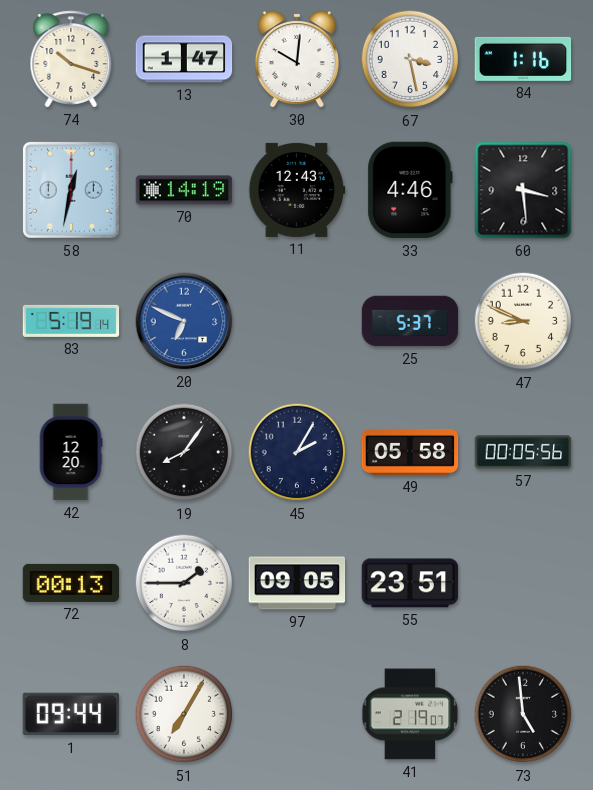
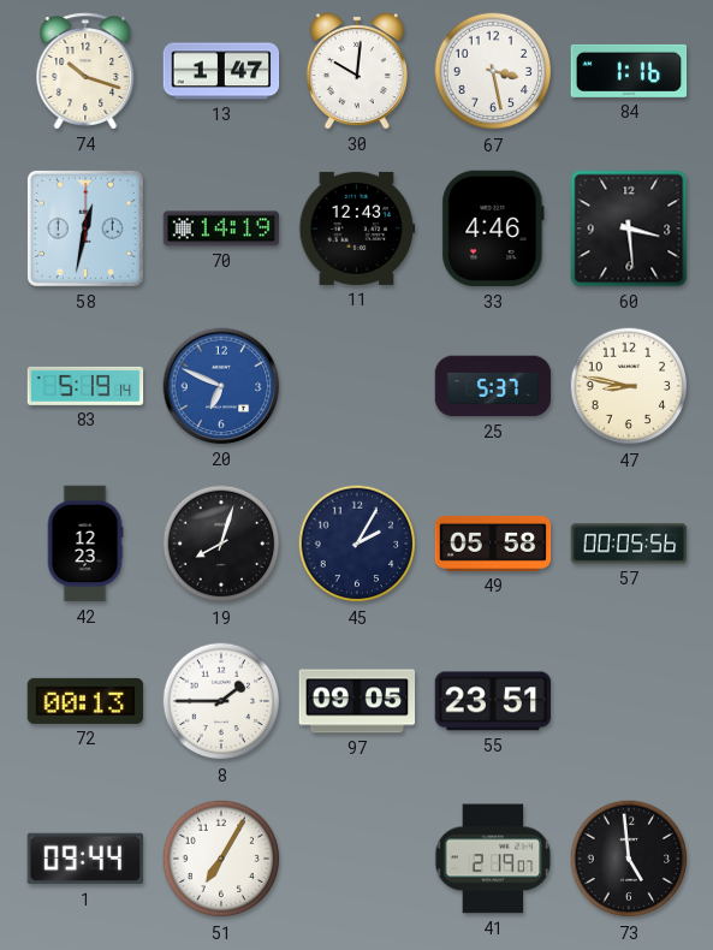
47: 8:49 -> 8:47
42: 12:20 -> 12:23
19: 8:06 -> 8:03
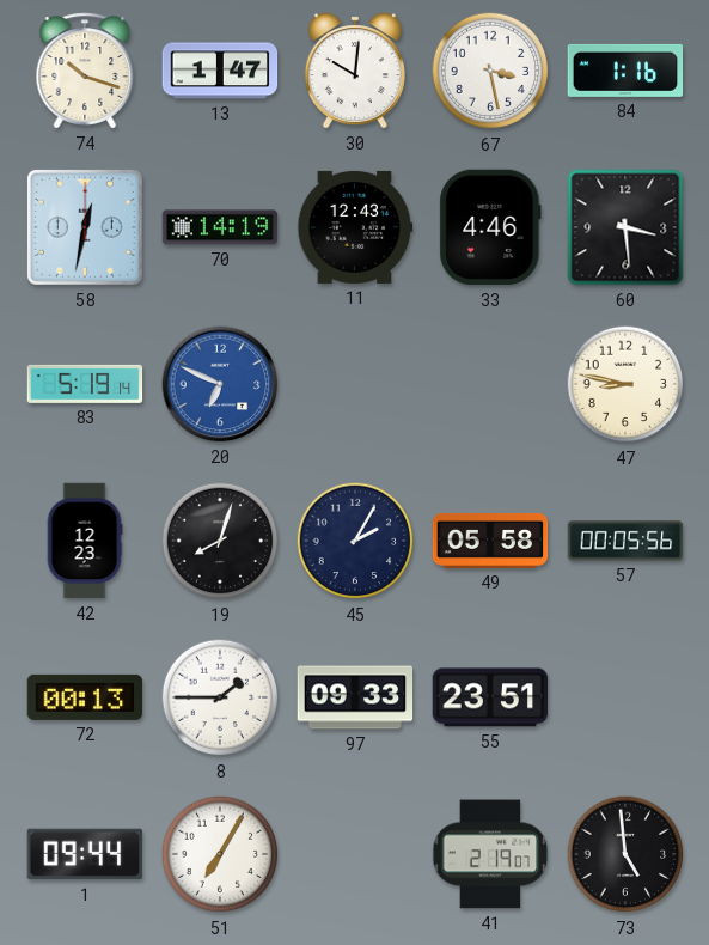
25: 5:37 -> none
97: 09:05 -> 09:33
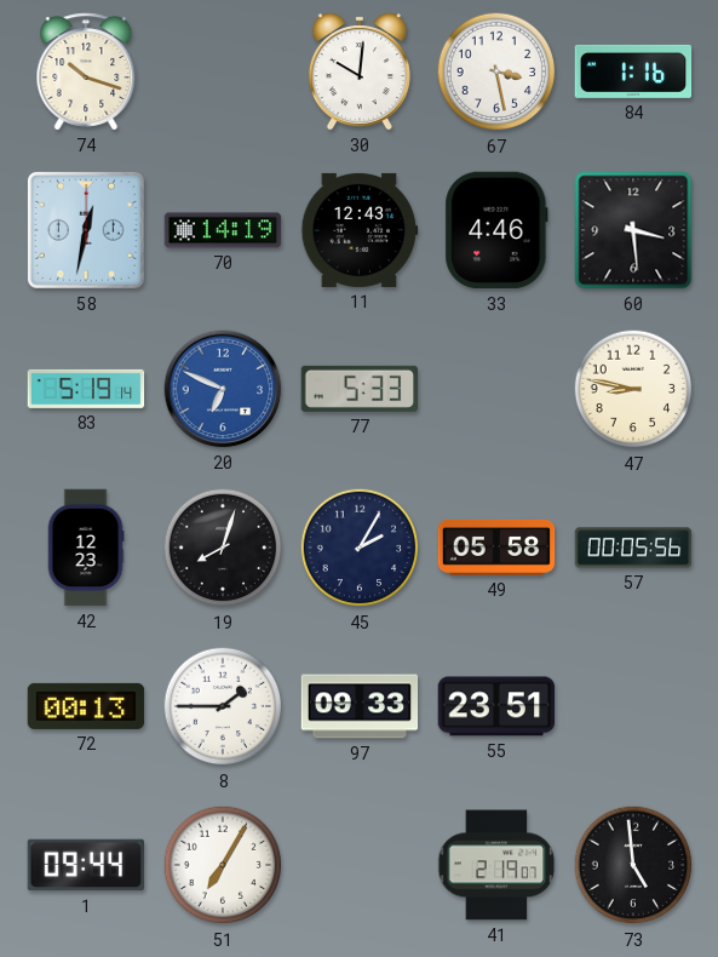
13: 1:47 -> none
77: none -> 5:33
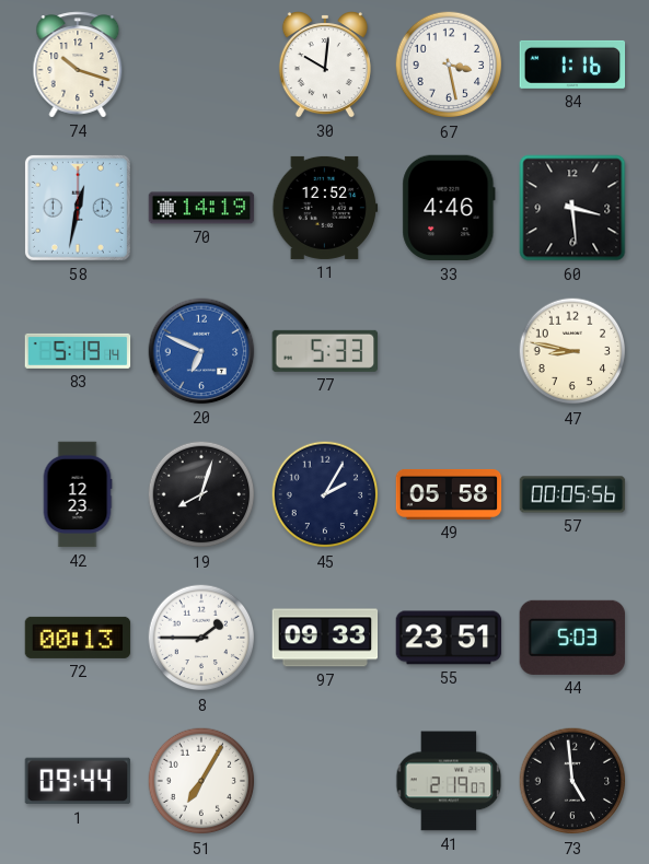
11: 12:43 -> 12:52
44: none -> 5:03
